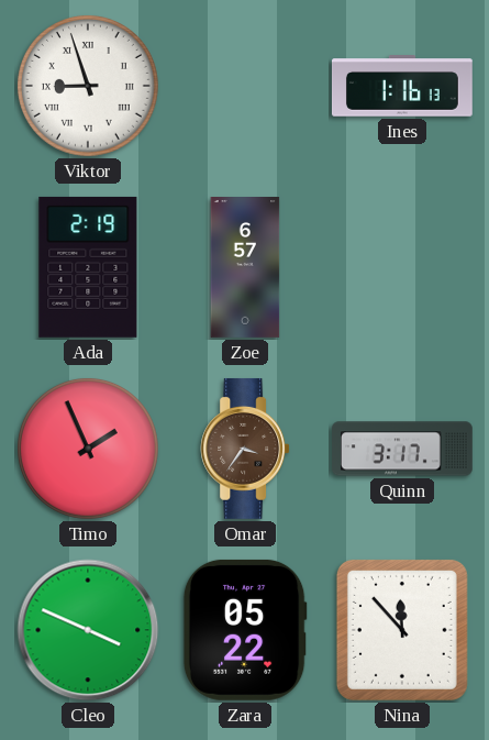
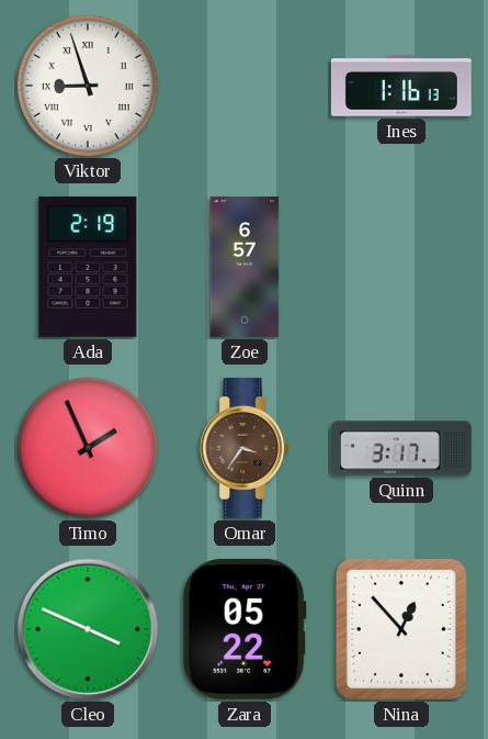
Nina: 11:53 -> 12:53
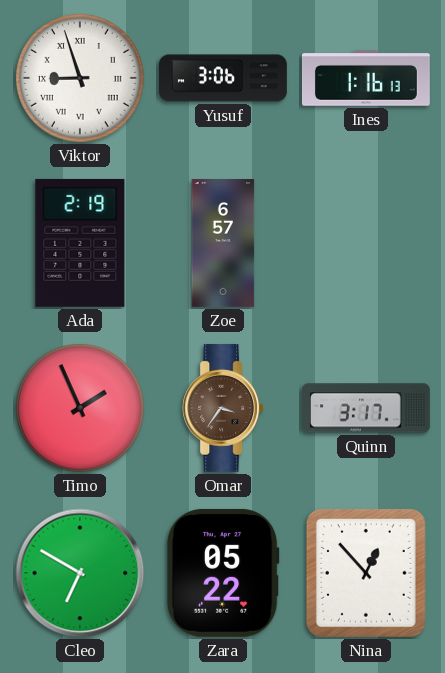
Yusuf: none -> 3:06
Cleo: 3:49 -> 6:50
